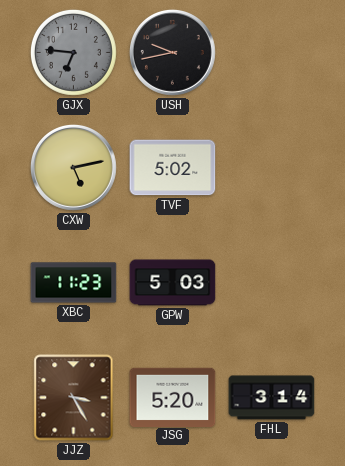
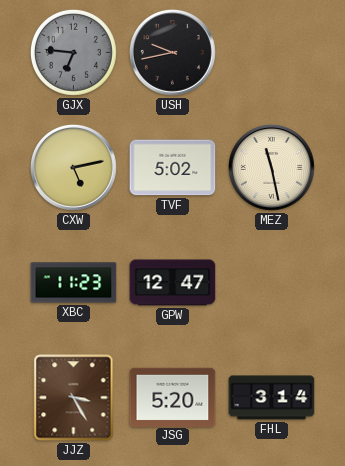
MEZ: none -> 11:28
GPW: 5:03 -> 12:47
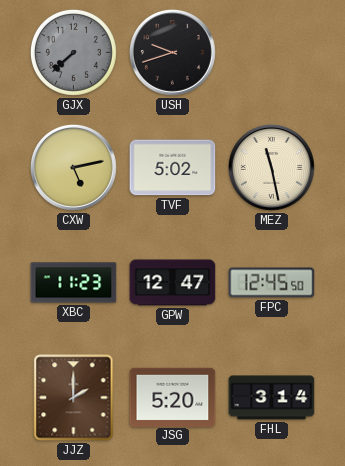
GJX: 6:46 -> 7:38
USH: 9:43 -> 9:42
FPC: none -> 12:45
JJZ: 3:25 -> 2:00
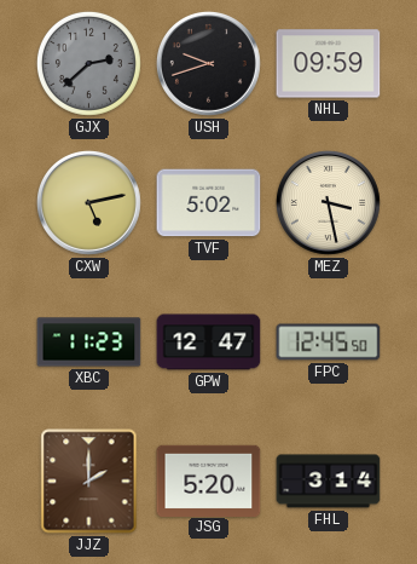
GJX: 7:38 -> 2:38
NHL: none -> 09:59
MEZ: 11:28 -> 3:28
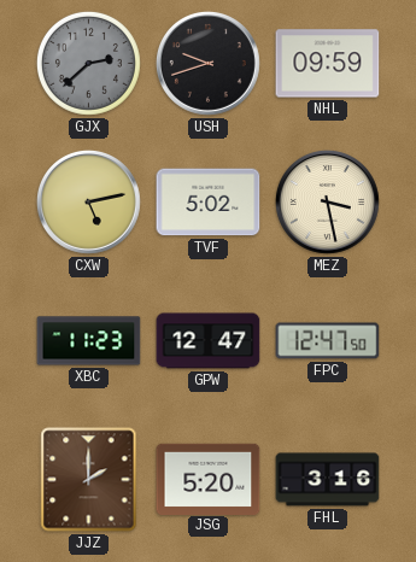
FPC: 12:45 -> 12:47
FHL: 3:14 -> 3:16
